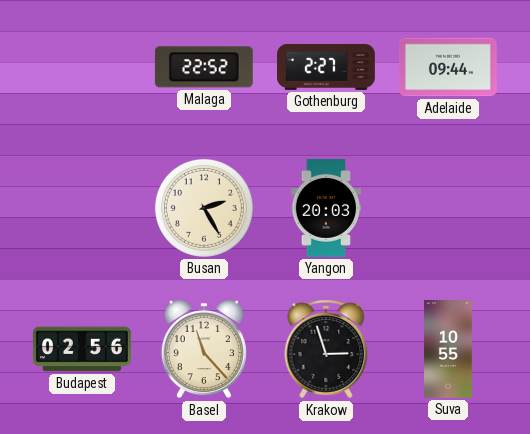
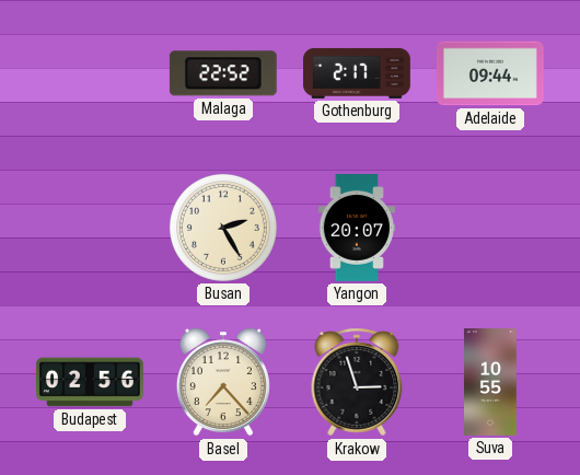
Gothenburg: 2:27 -> 2:17
Yangon: 20:03 -> 20:07
Basel: 11:23 -> 7:23
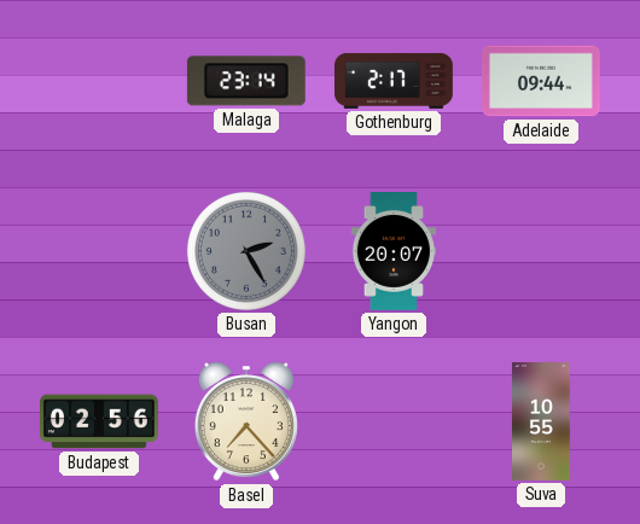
Malaga: 22:52 -> 23:14
Busan dial: cream -> grey
Krakow: 2:57 -> none
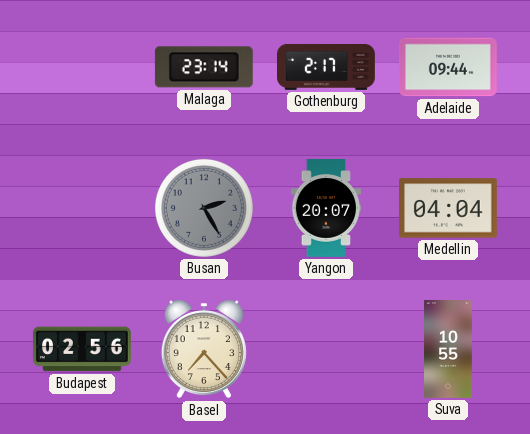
Medellin: none -> 04:04
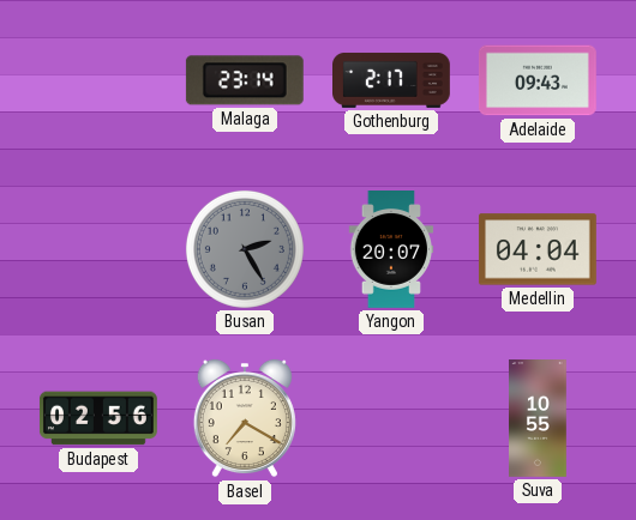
Adelaide: 09:44 -> 09:43
Basel: 7:23 -> 7:20
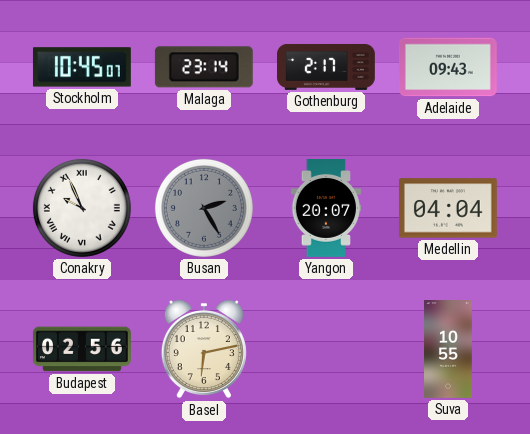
Stockholm: none -> 10:45
Conakry: none -> 9:56
Basel: 7:20 -> 6:13
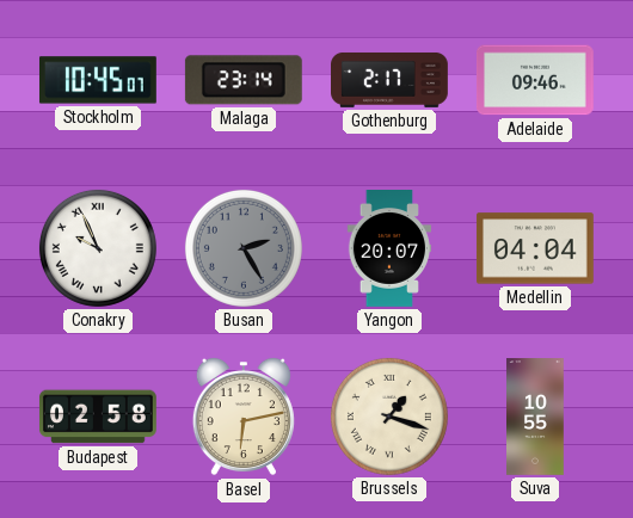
Adelaide: 09:43 -> 09:46
Budapest: 02:56 -> 02:58
Brussels: none -> 1:18
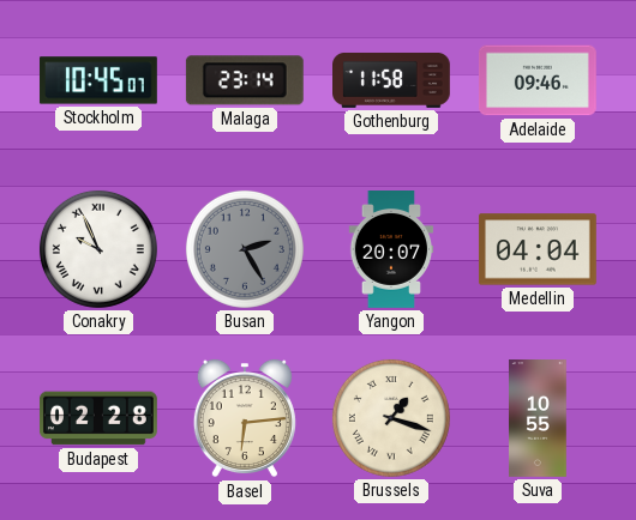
Gothenburg: 2:17 -> 11:58
Budapest: 02:58 -> 02:28
Basel: 6:13 -> 6:14
